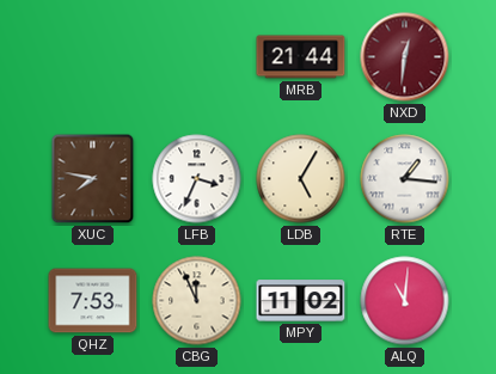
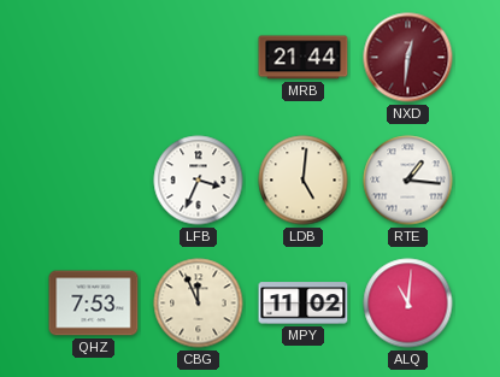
XUC: 7:47 -> none
LDB: 5:05 -> 5:01
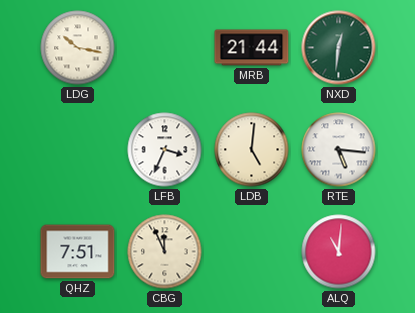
LDG: none -> 10:17
NXD dial: burgundy -> green
RTE: 1:16 -> 5:16
QHZ: 7:53 -> 7:51
MPY: 11:02 -> none
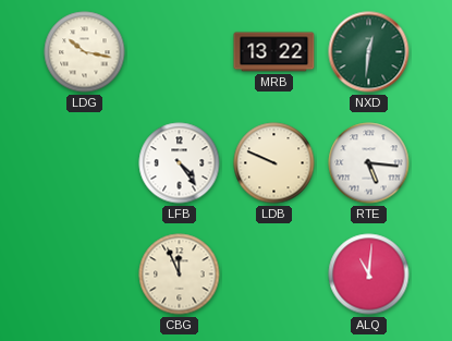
MRB: 21:44 -> 13:22
LFB: 3:34 -> 4:24
LDB: 5:01 -> 9:49
QHZ: 7:51 -> none
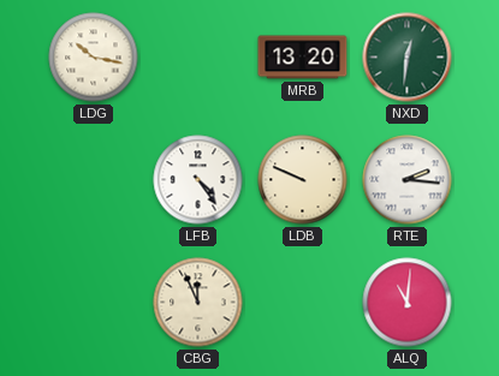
MRB: 13:22 -> 13:20
RTE: 5:16 -> 2:16
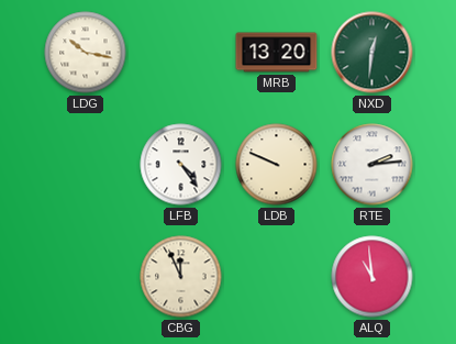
RTE: 2:16 -> 2:14
ALQ: 11:01 -> 10:59
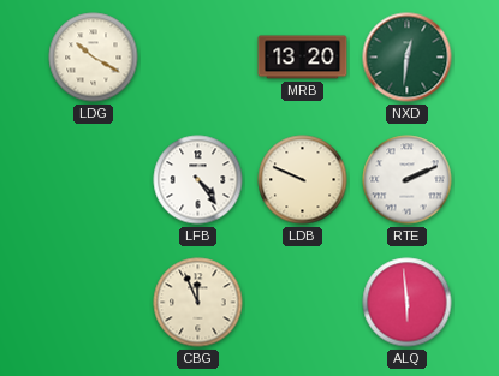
LDG: 10:17 -> 10:20
RTE: 2:14 -> 2:11
ALQ: 10:59 -> 5:59
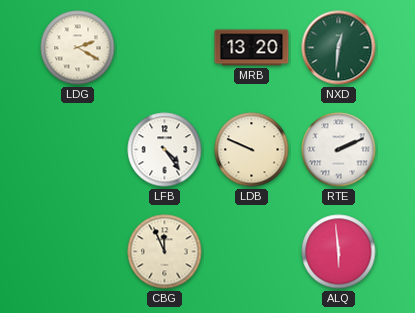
LDG: 10:20 -> 2:20
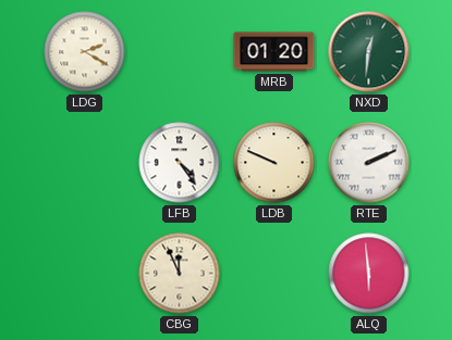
MRB: 13:20 -> 01:20
